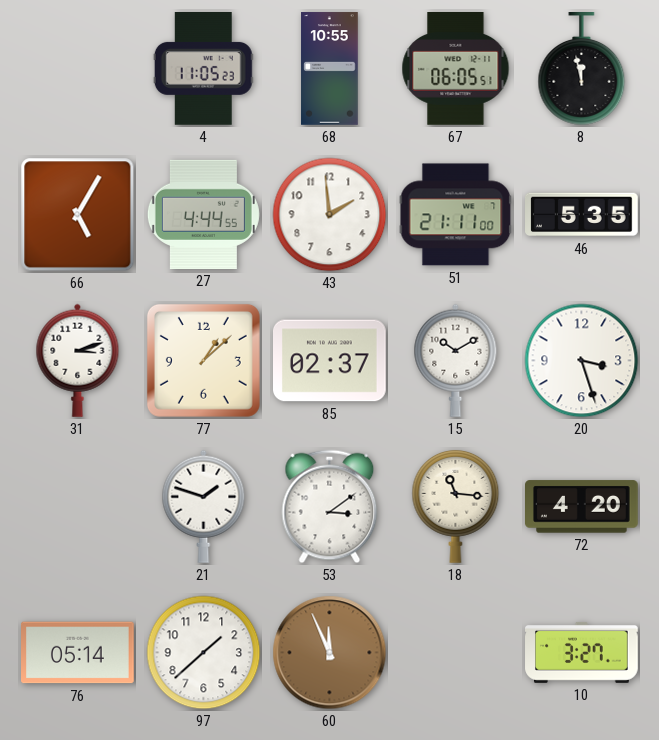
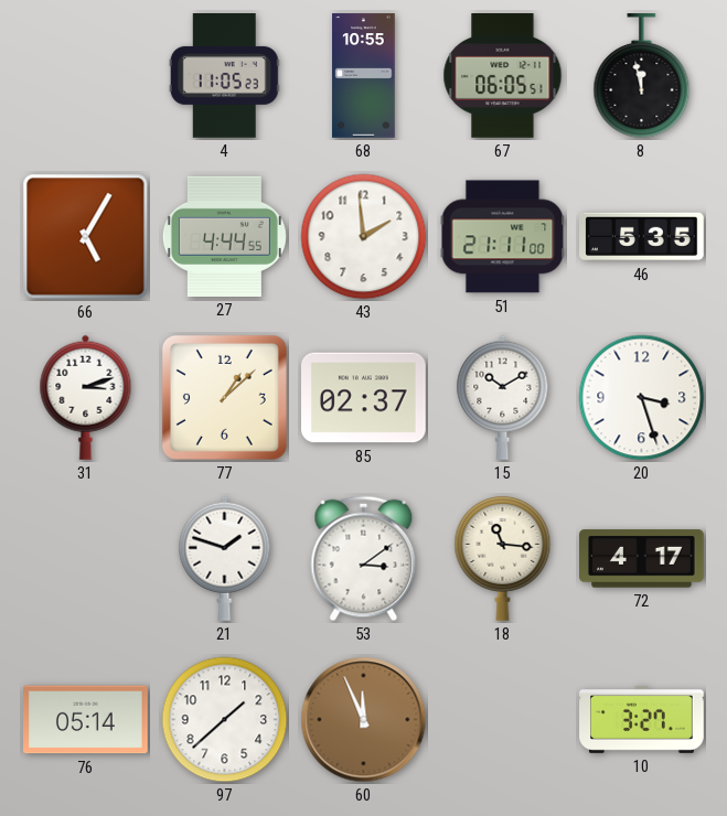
72: 4:20 -> 4:17
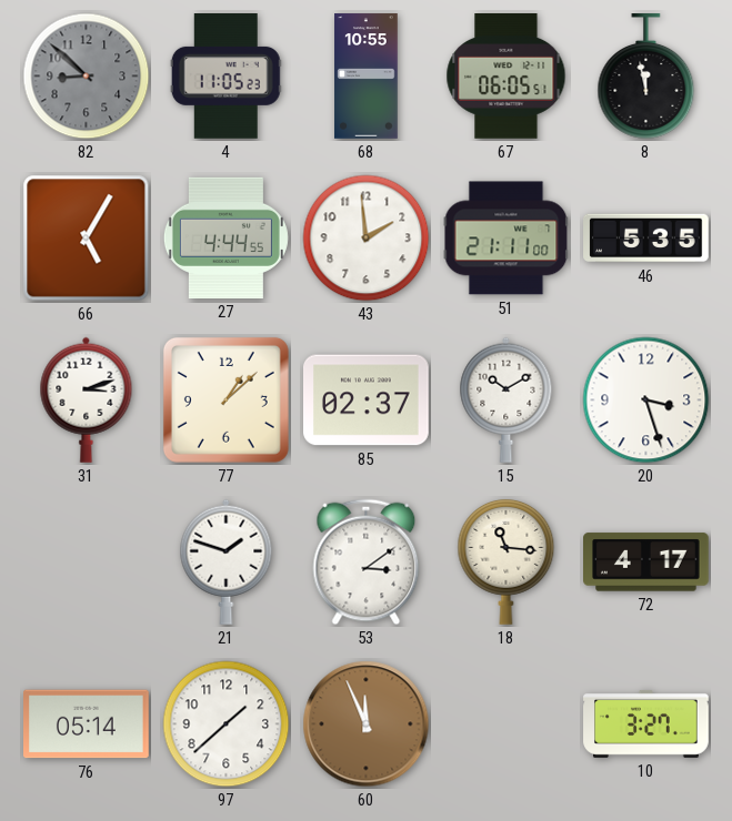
82: none -> 8:52
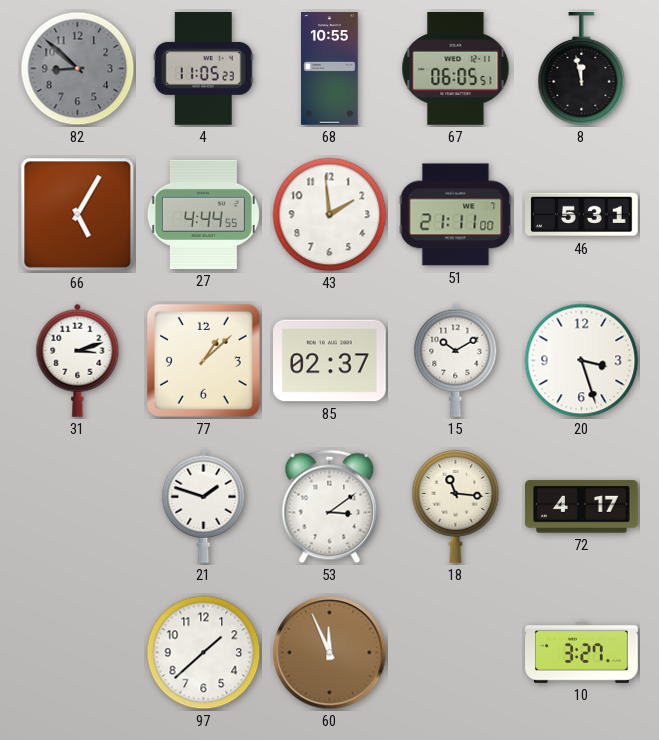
46: 5:35 -> 5:31
76: 05:14 -> none
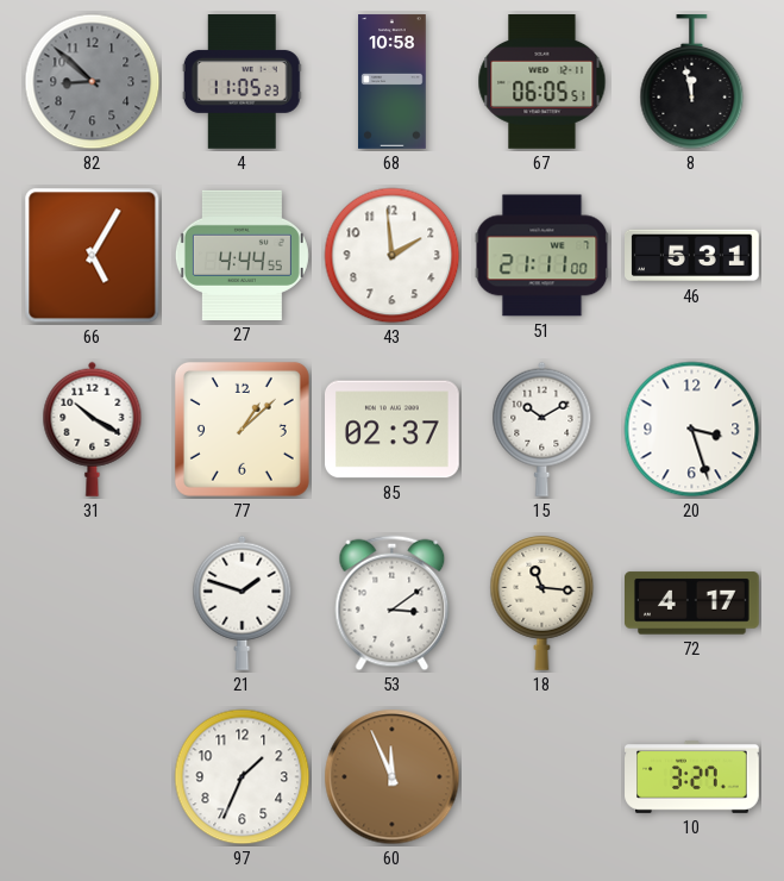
68: 10:55 -> 10:58
31: 3:12 -> 10:20
97: 1:38 -> 1:34
